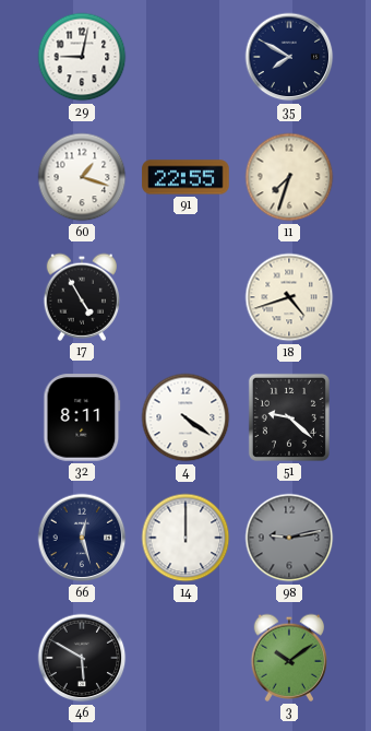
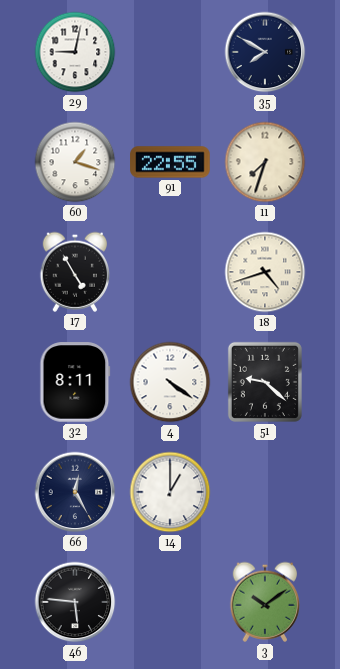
66: 12:27 -> 12:25
14: 12:00 -> 1:00
98: 9:13 -> none
46: 5:50 -> 5:46
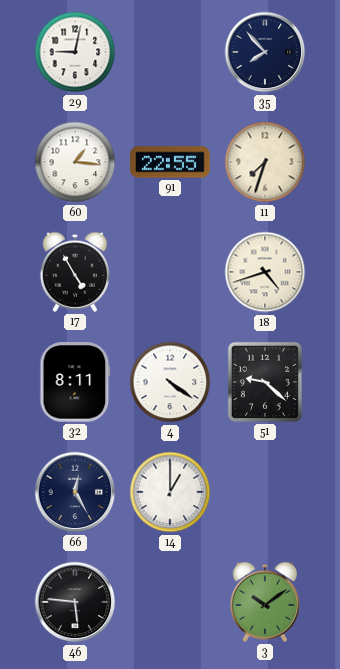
35: 7:50 -> 7:53
60: 1:18 -> 1:16
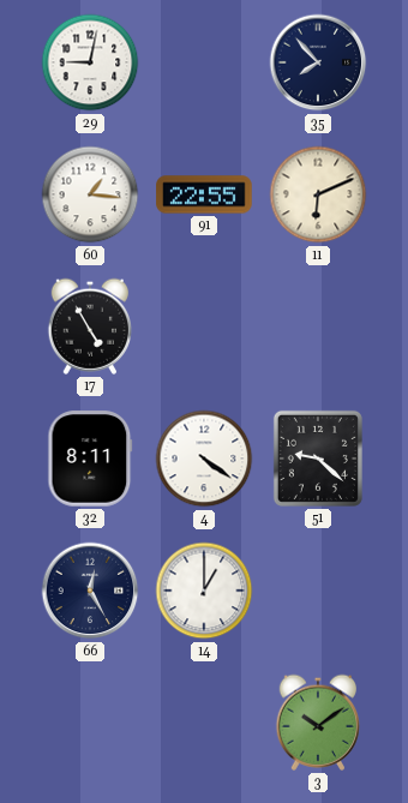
11: 7:33 -> 6:11
18: 4:42 -> none
46: 5:46 -> none
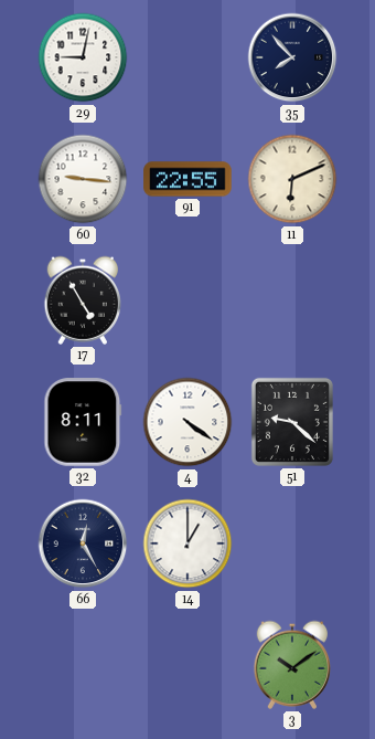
60: 1:16 -> 9:16
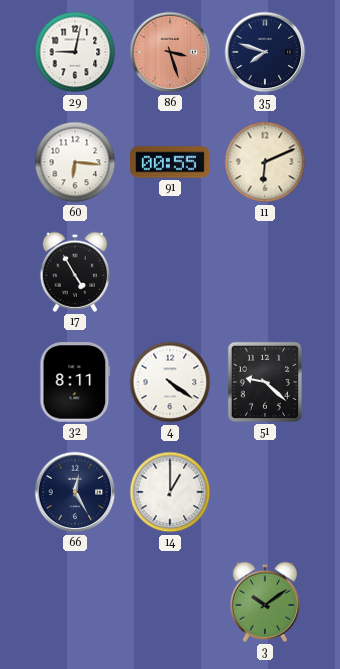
86: none -> 3:27
35: 7:53 -> 7:48
60: 9:16 -> 6:16
91: 22:55 -> 00:55
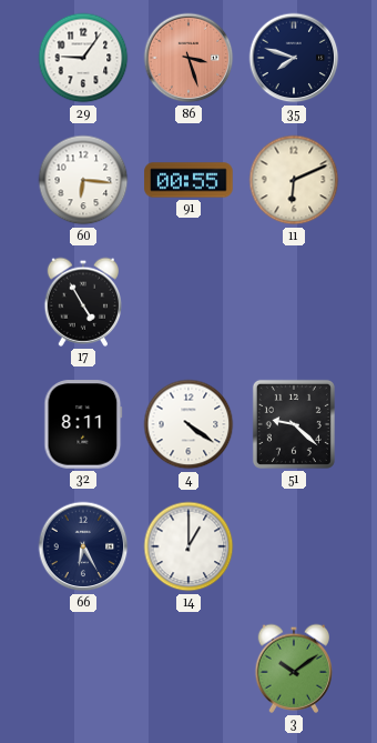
29: 9:02 -> 9:06
66: 12:25 -> 6:25
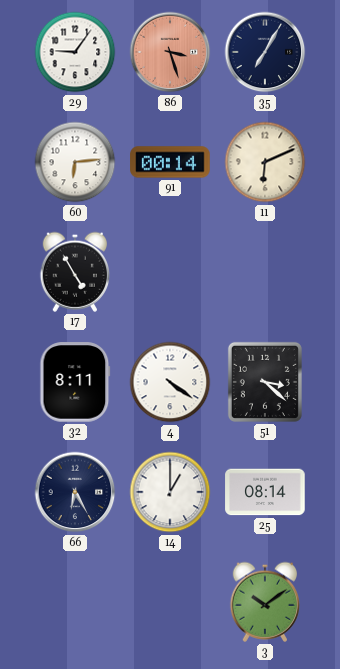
35: 7:48 -> 7:05
60: 6:16 -> 6:14
91: 00:55 -> 00:14
51: 9:22 -> 3:22
25: none -> 08:14
